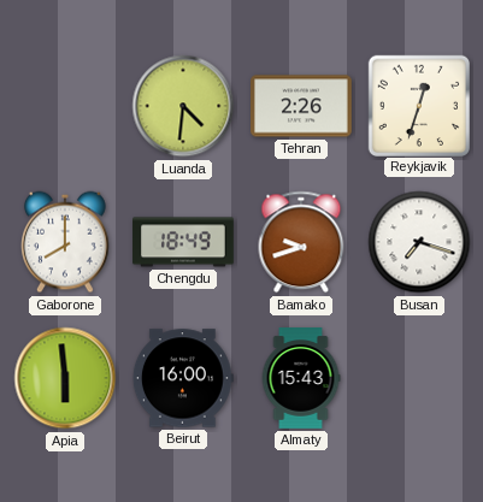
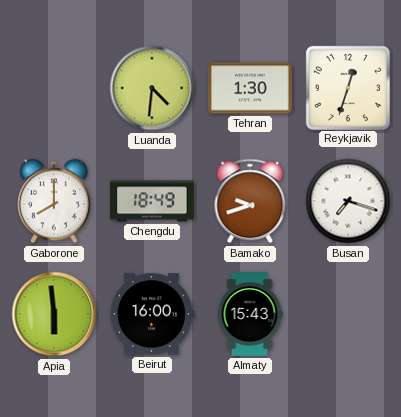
Tehran: 2:26 -> 1:30
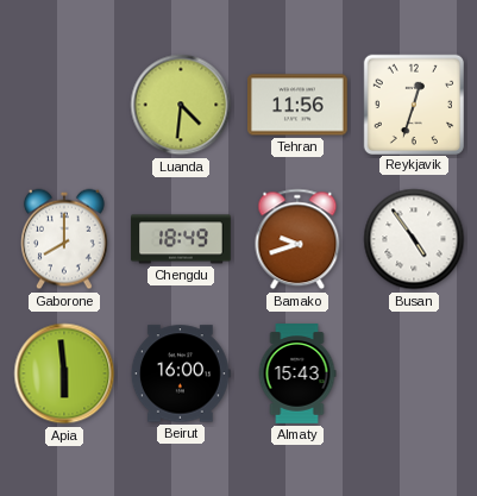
Tehran: 1:30 -> 11:56
Busan: 7:18 -> 4:54
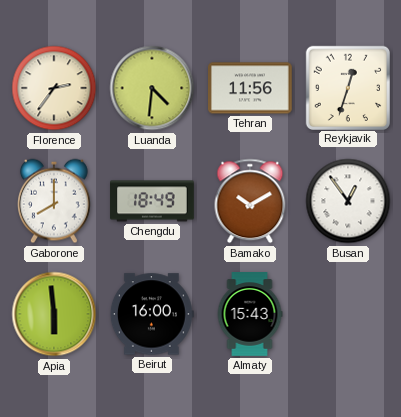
Florence: none -> 2:36
Bamako: 9:42 -> 10:10
Busan: 4:54 -> 12:54
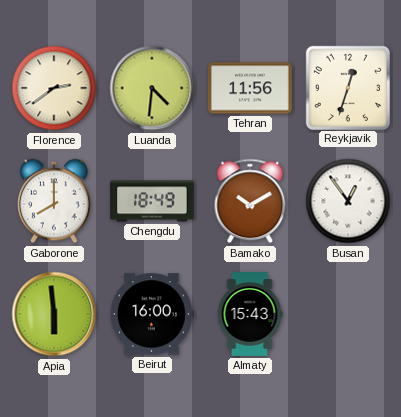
Florence: 2:36 -> 2:39
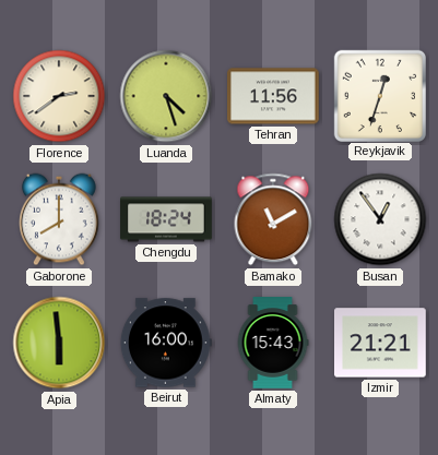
Luanda: 4:31 -> 4:27
Chengdu: 18:49 -> 18:24
Bamako: 10:10 -> 11:10
Izmir: none -> 21:21
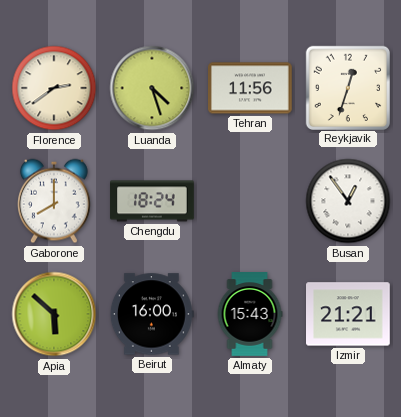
Bamako: 11:10 -> none
Apia: 5:59 -> 5:52
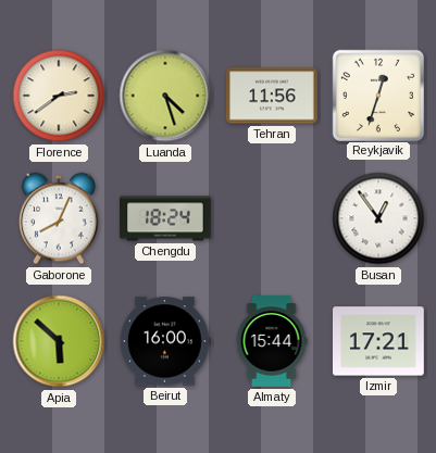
Gaborone: 8:00 -> 8:04
Almaty: 15:43 -> 15:44
Izmir: 21:21 -> 17:21
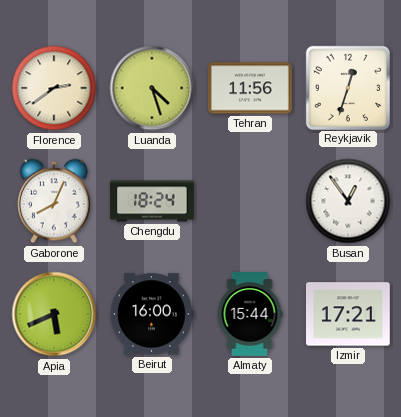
Apia: 5:52 -> 5:41
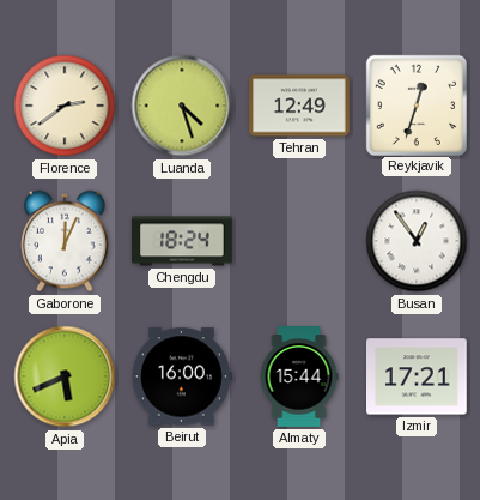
Tehran: 11:56 -> 12:49
Gaborone: 8:04 -> 12:04
